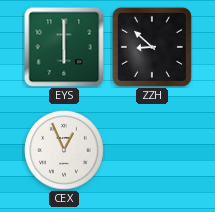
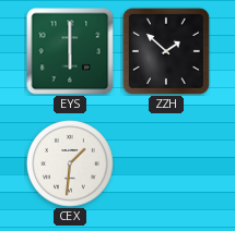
ZZH: 8:52 -> 1:52
CEX: 12:56 -> 1:31
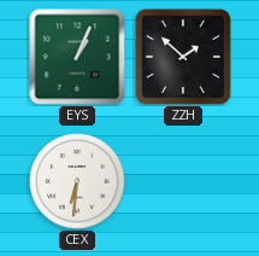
EYS: 6:00 -> 1:04
CEX: 1:31 -> 6:31
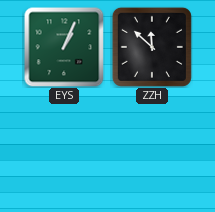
ZZH: 1:52 -> 11:52
CEX: 6:31 -> none
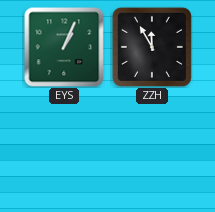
ZZH: 11:52 -> 11:55
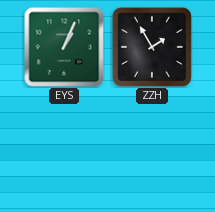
ZZH: 11:55 -> 1:55
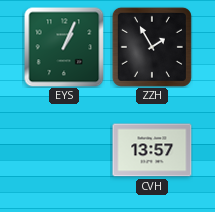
CVH: none -> 13:57
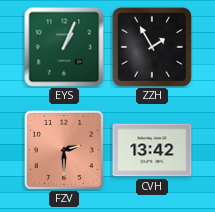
FZV: none -> 2:30
CVH: 13:57 -> 13:42
